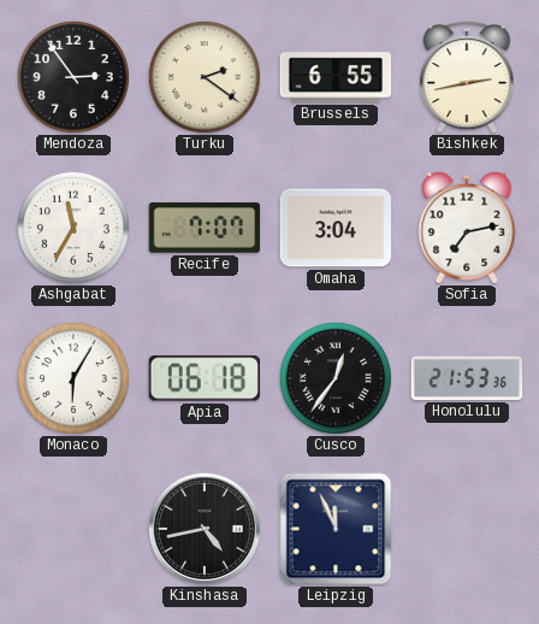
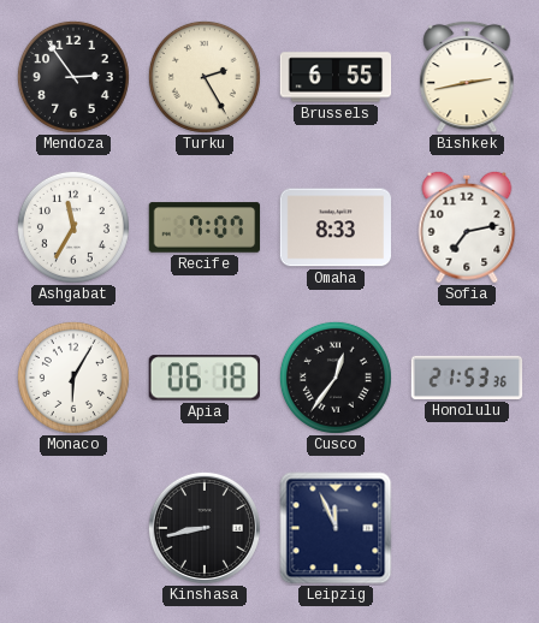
Turku: 2:21 -> 2:25
Omaha: 3:04 -> 8:33
Kinshasa: 4:43 -> 8:43
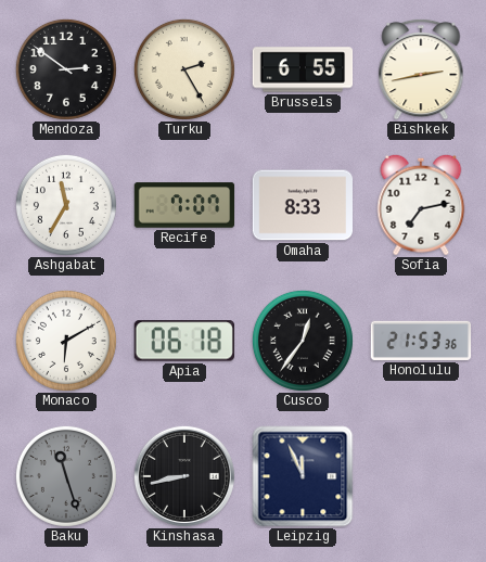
Mendoza: 2:54 -> 2:51
Monaco: 6:05 -> 6:10
Baku: none -> 11:27
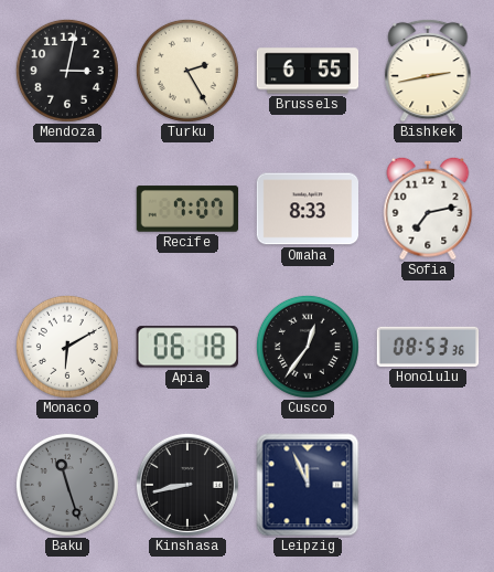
Mendoza: 2:51 -> 3:02
Ashgabat: 11:35 -> none
Honolulu: 21:53 -> 08:53
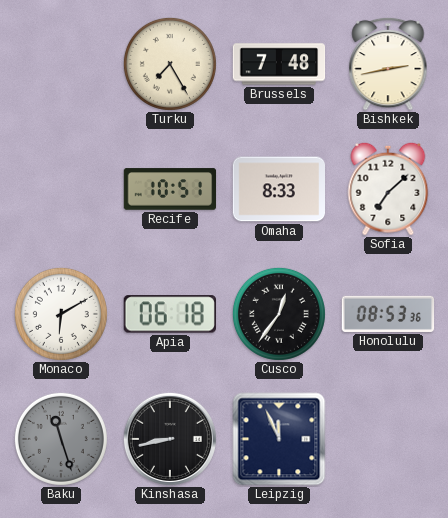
Mendoza: 3:02 -> none
Turku: 2:25 -> 7:25
Brussels: 6:55 -> 7:48
Recife: 7:07 -> 10:51
Sofia: 7:13 -> 7:08
